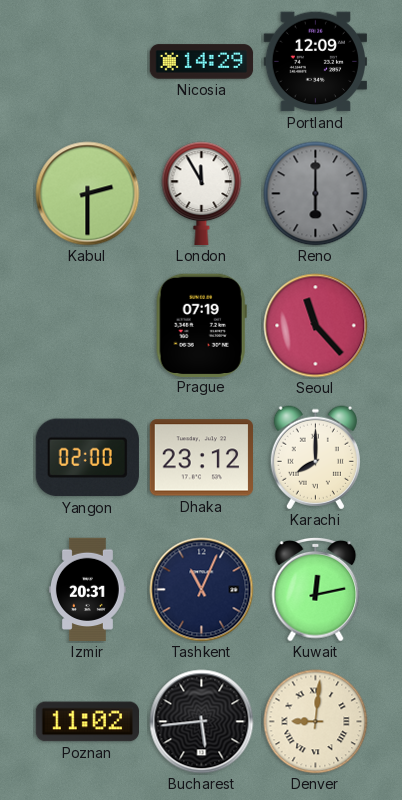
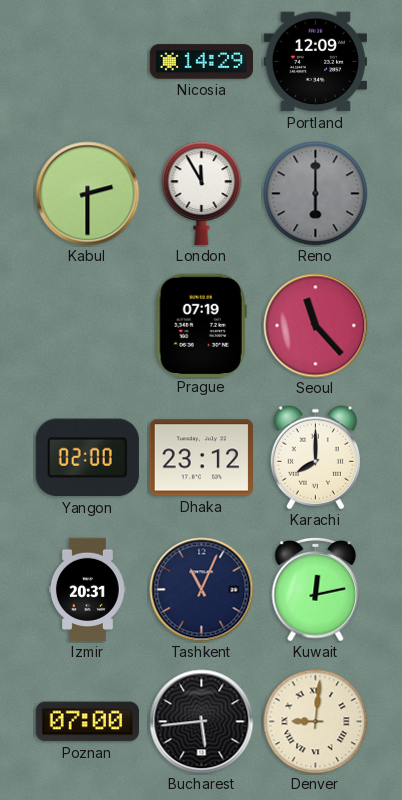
Poznan: 11:02 -> 07:00
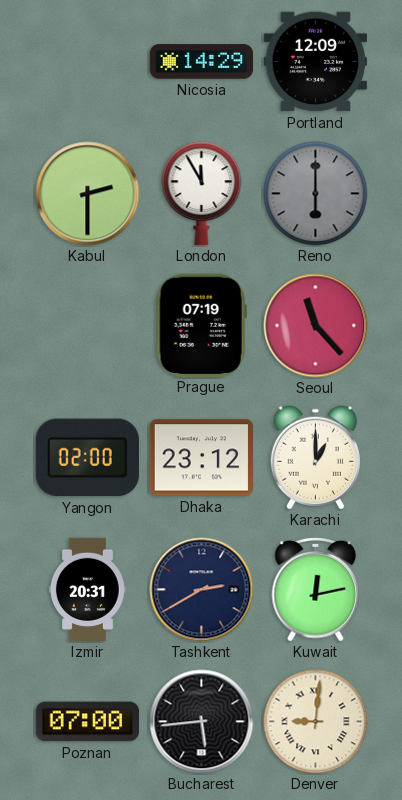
Karachi: 8:00 -> 1:00
Tashkent: 11:04 -> 2:40
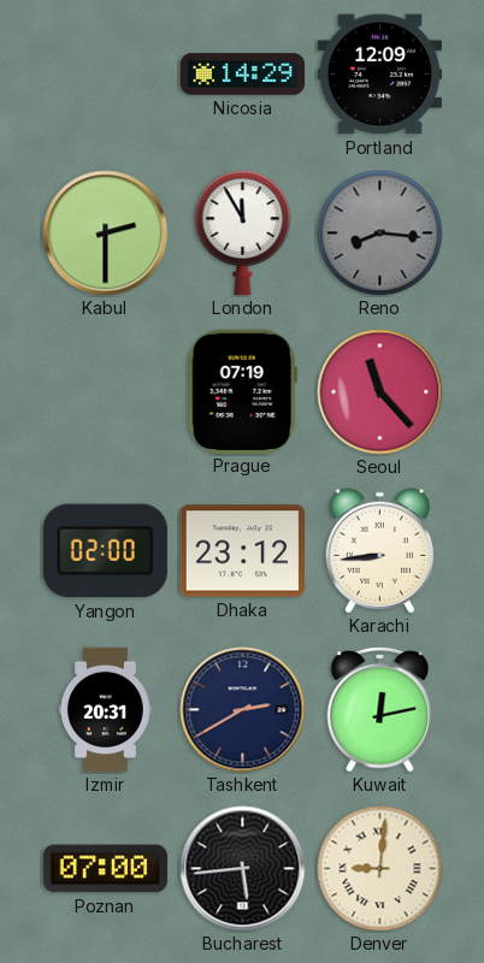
Reno: 6:00 -> 8:16
Karachi: 1:00 -> 8:44
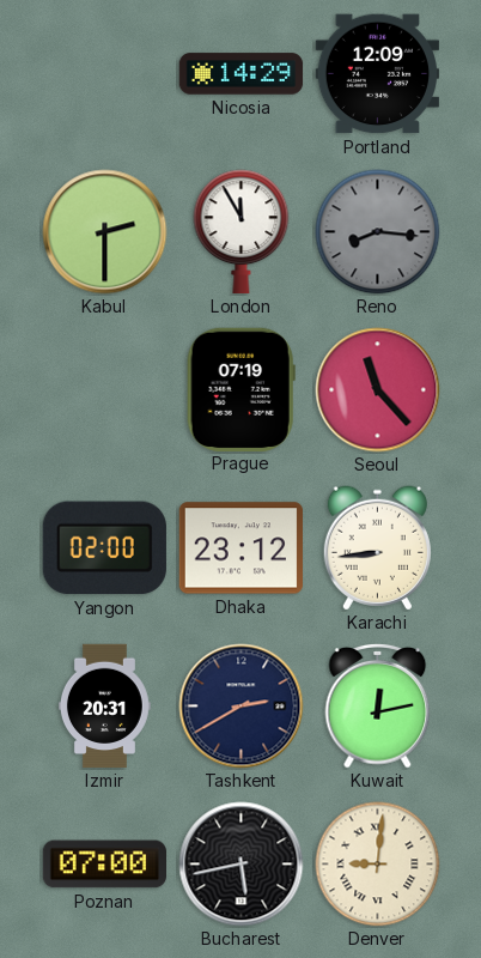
Bucharest: 5:44 -> 5:43
